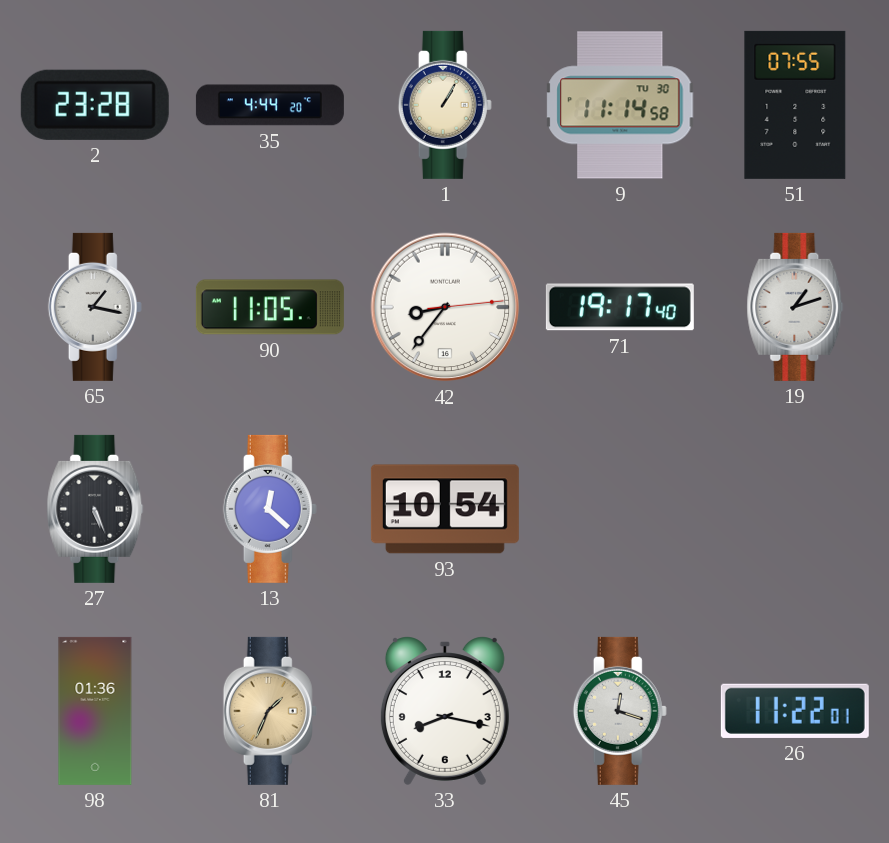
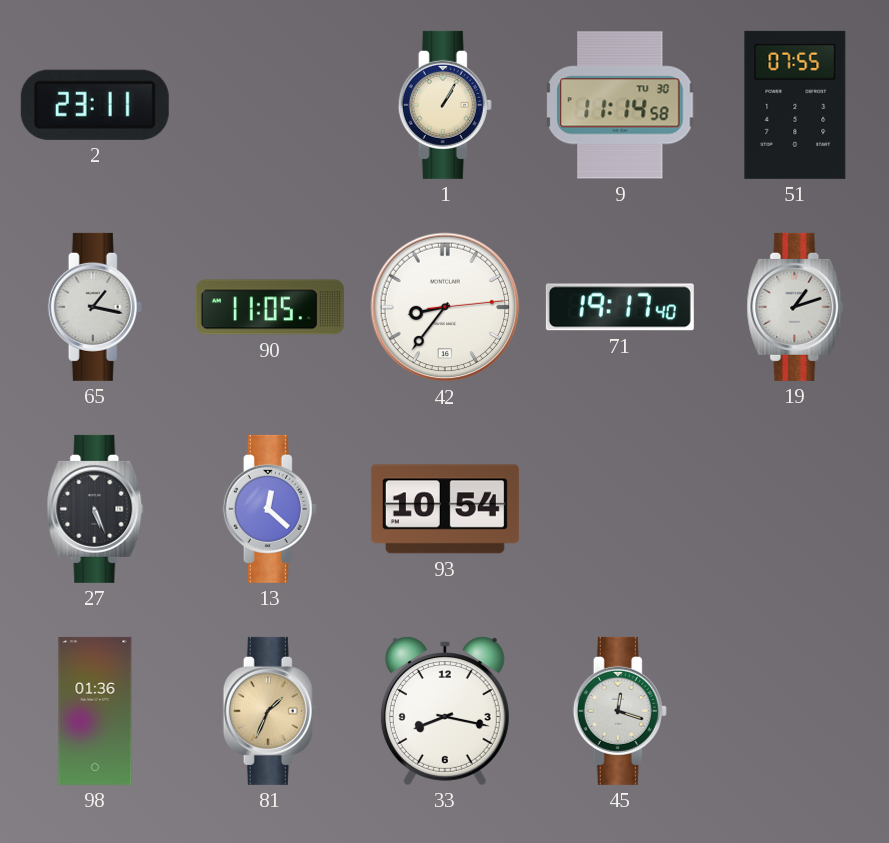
2: 23:28 -> 23:11
35: 4:44 -> none
26: 11:22 -> none
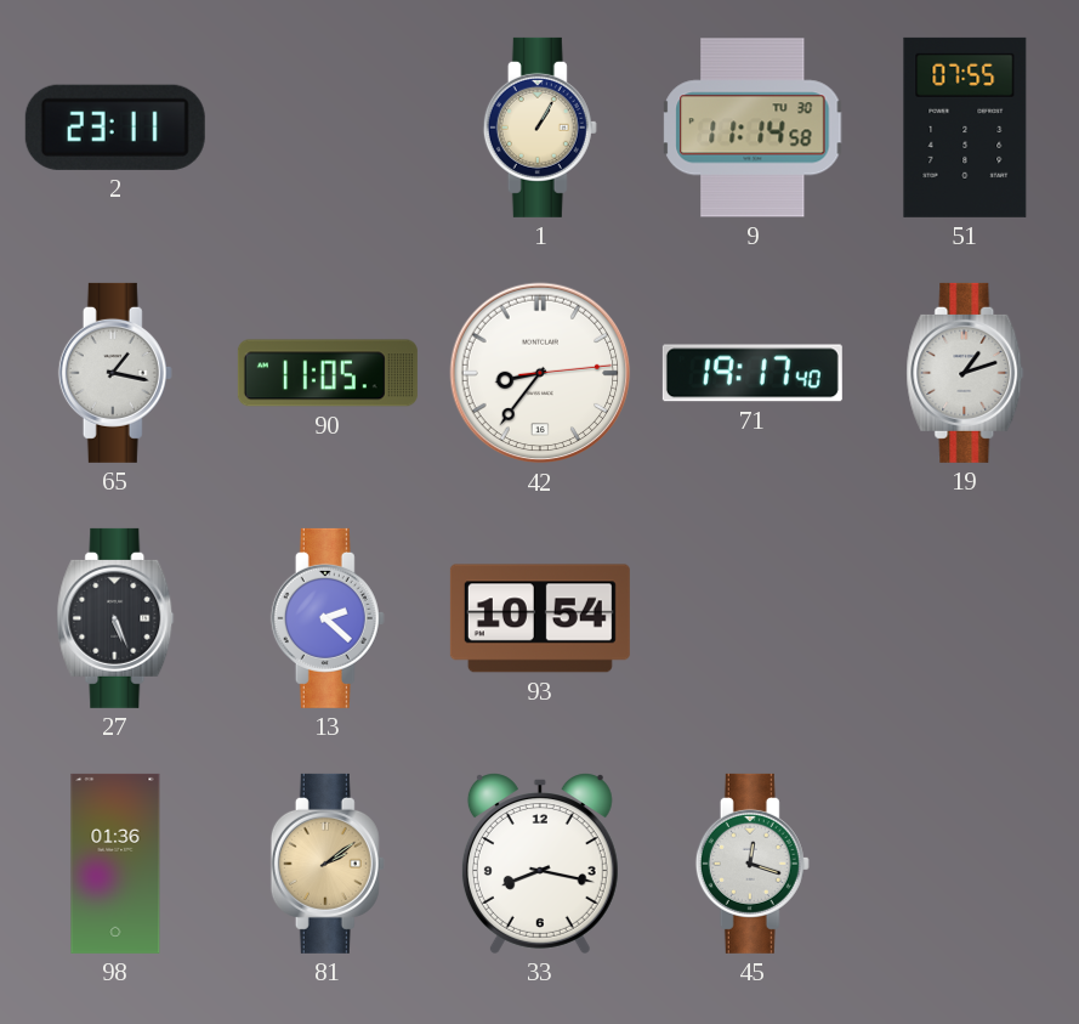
13: 12:22 -> 2:22
81: 1:34 -> 2:09
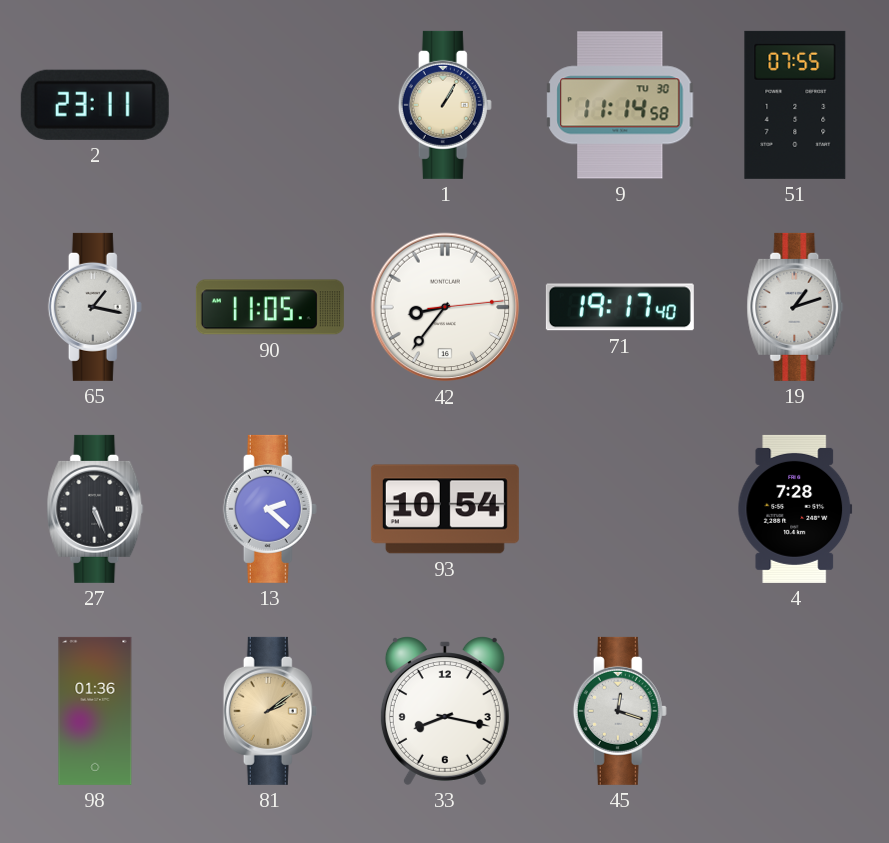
4: none -> 7:28
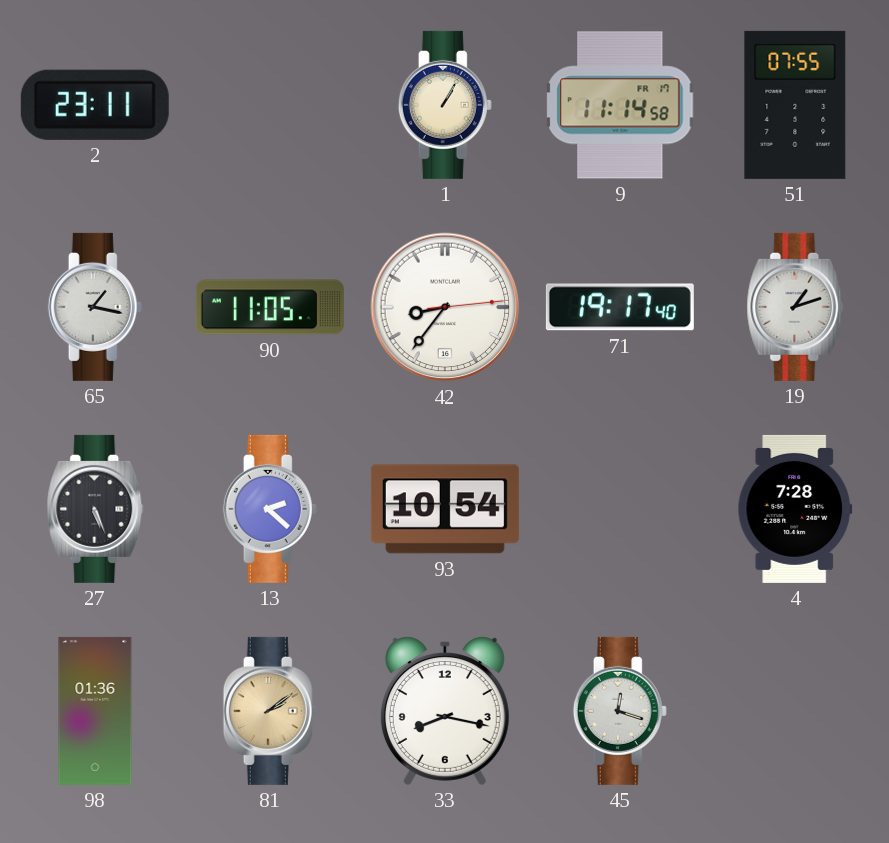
9 date: TU 30 -> FR 17
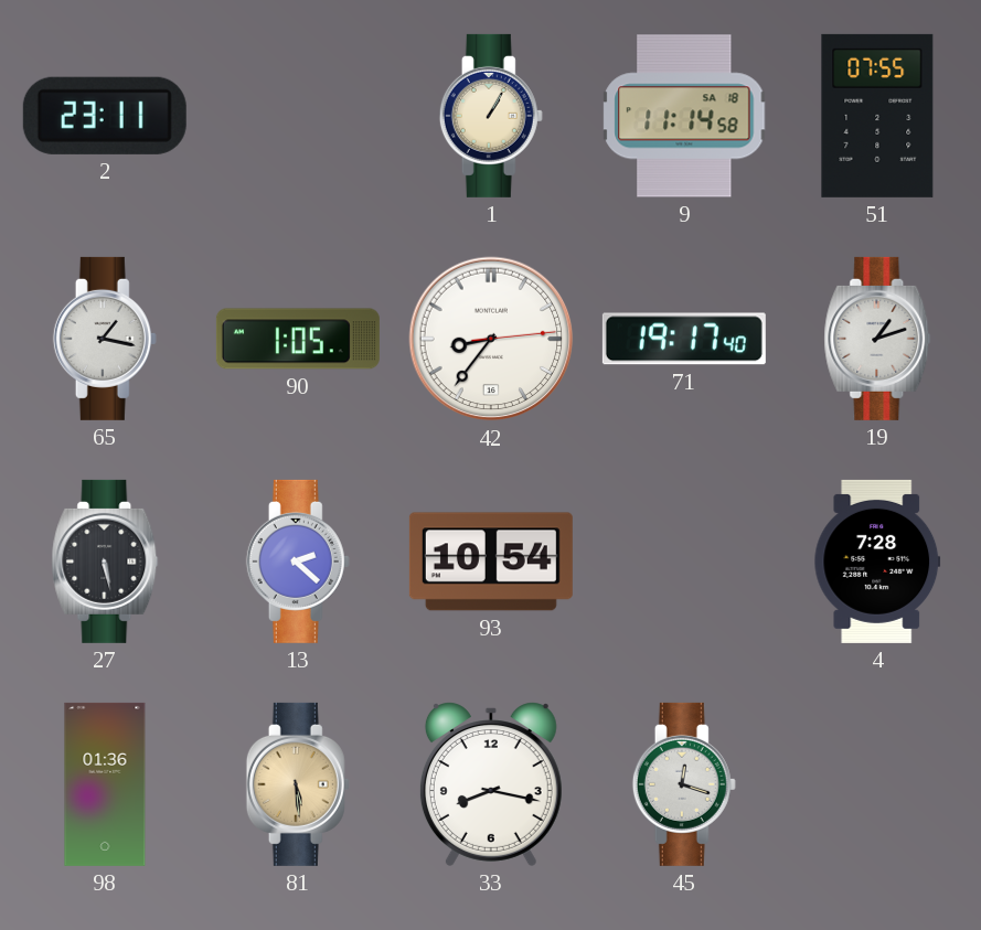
9 date: FR 17 -> SA 18
90: 11:05 -> 1:05
27: 5:26 -> 5:28
81: 2:09 -> 5:29
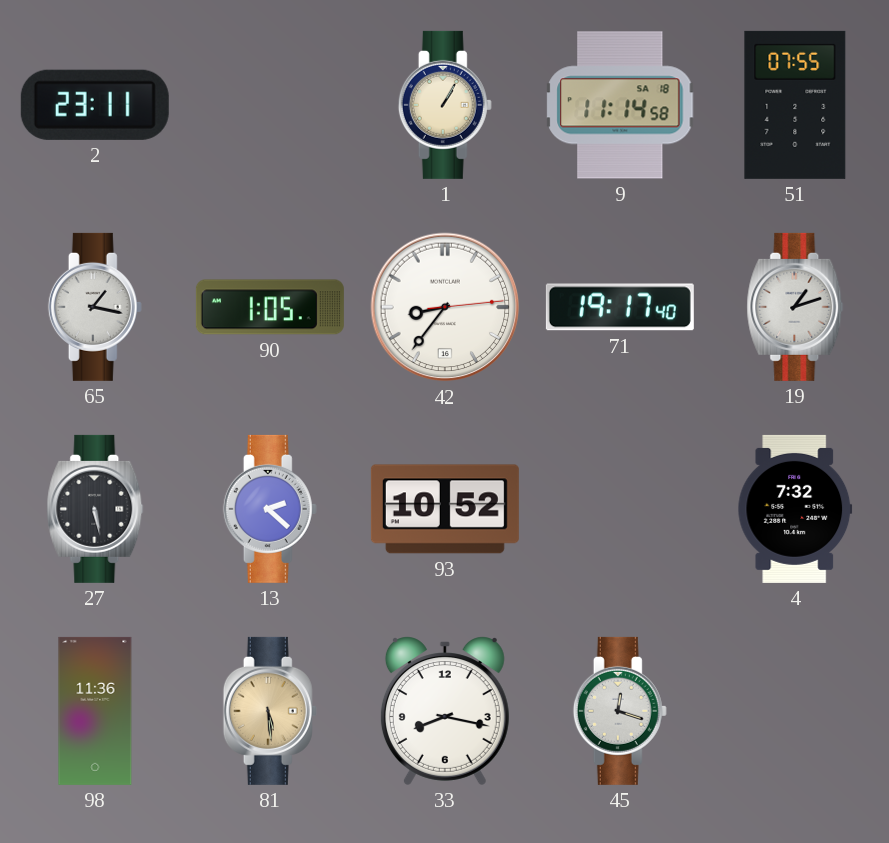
93: 10:54 -> 10:52
4: 7:28 -> 7:32
98: 01:36 -> 11:36
